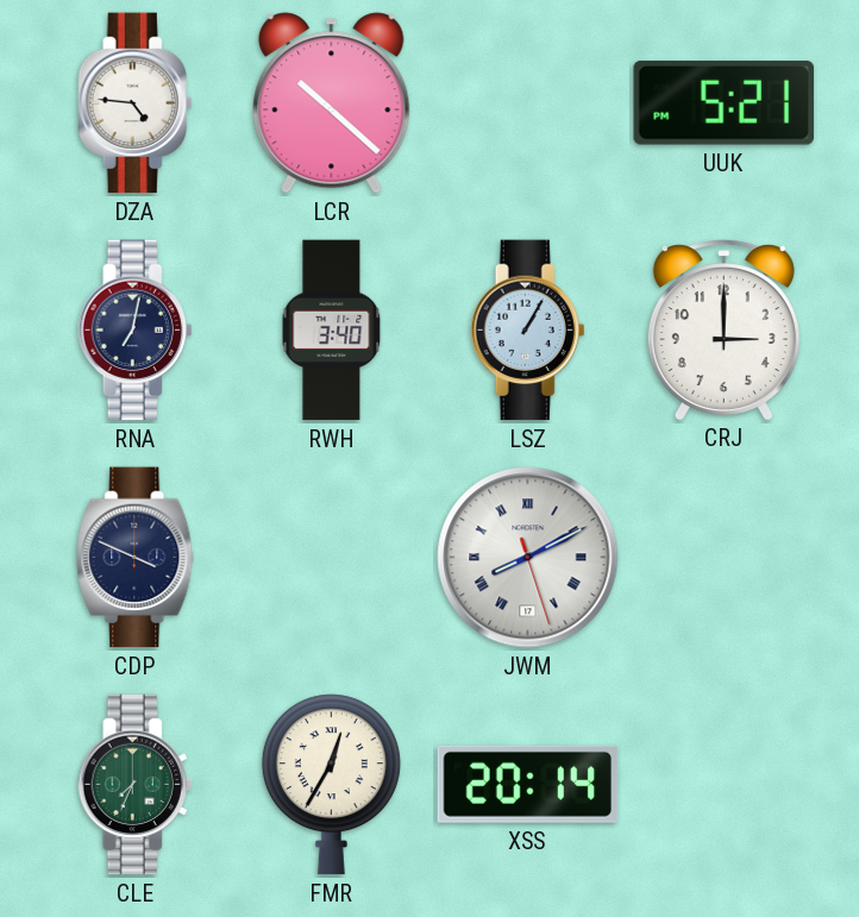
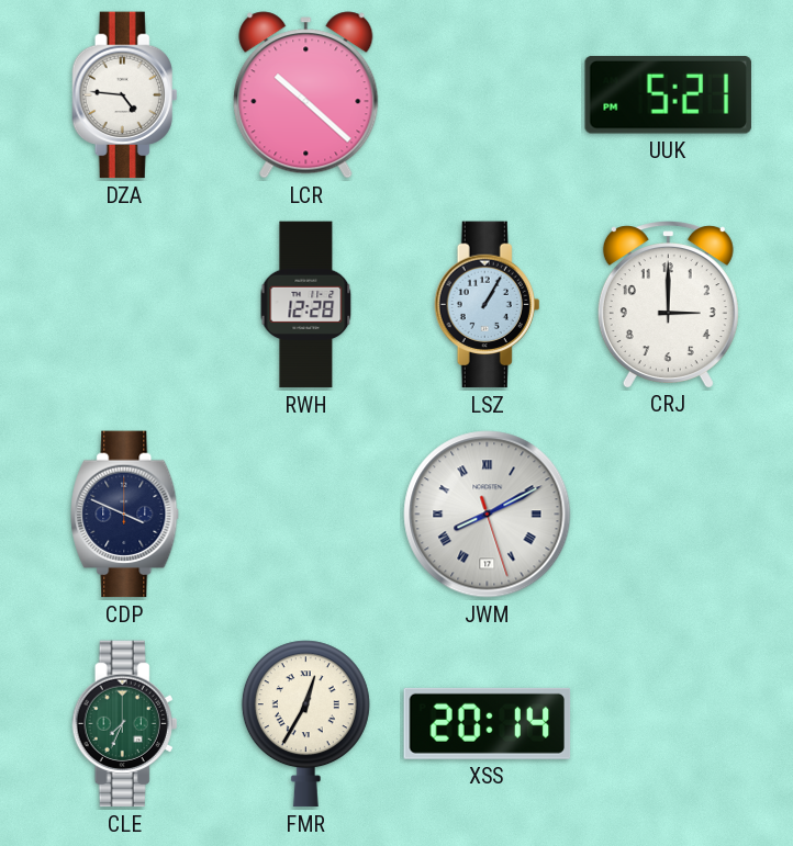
RNA: 7:02 -> none
RWH: 3:40 -> 12:28
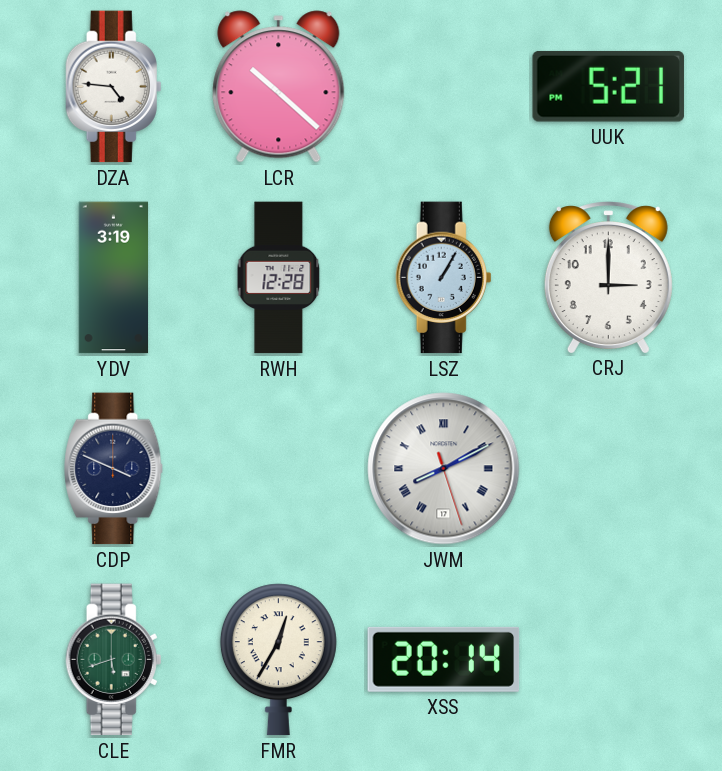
YDV: none -> 3:19
CLE: 7:34 -> 5:42
